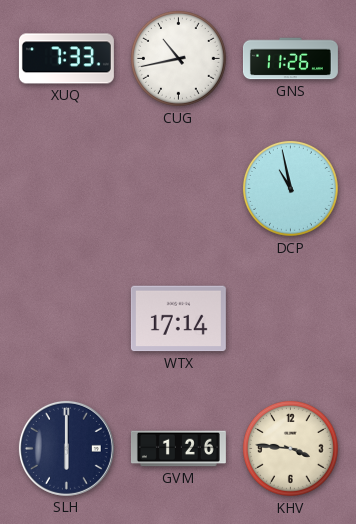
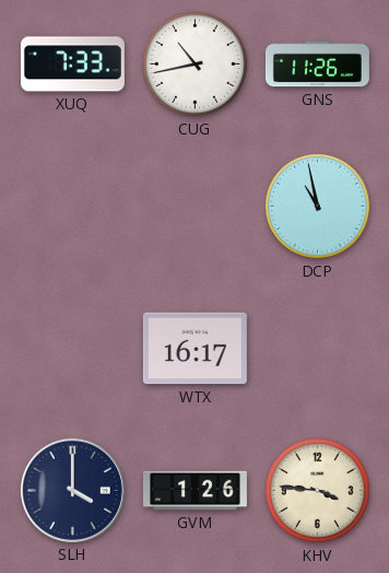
WTX: 17:14 -> 16:17
SLH: 6:00 -> 4:00
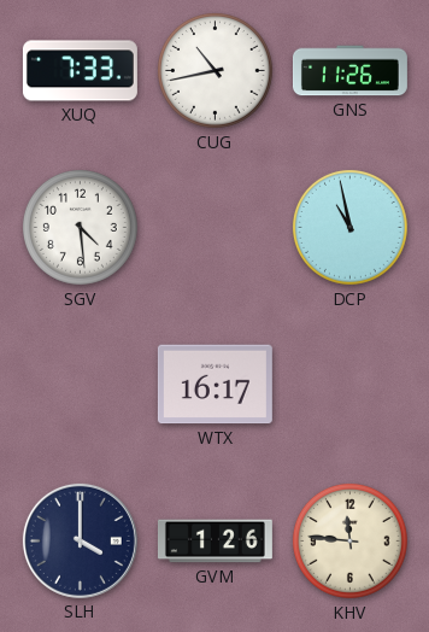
SGV: none -> 4:29
KHV: 3:46 -> 11:46
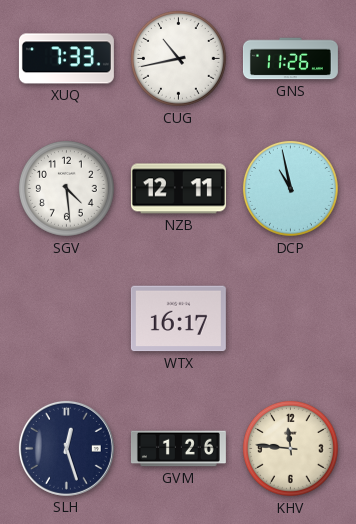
NZB: none -> 12:11
SLH: 4:00 -> 12:27
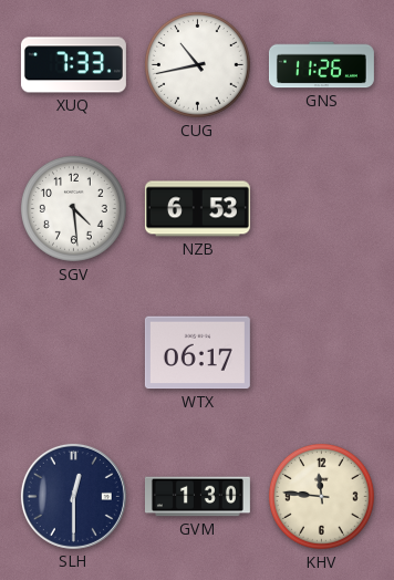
NZB: 12:11 -> 6:53
DCP: 10:58 -> none
WTX: 16:17 -> 06:17
SLH: 12:27 -> 12:30
GVM: 1:26 -> 1:30
